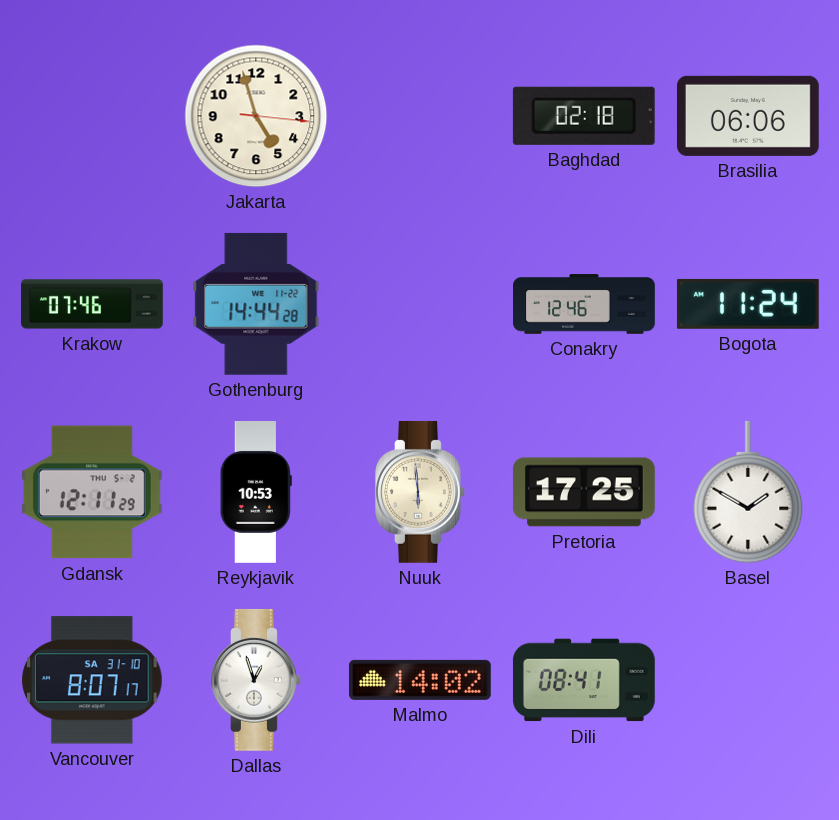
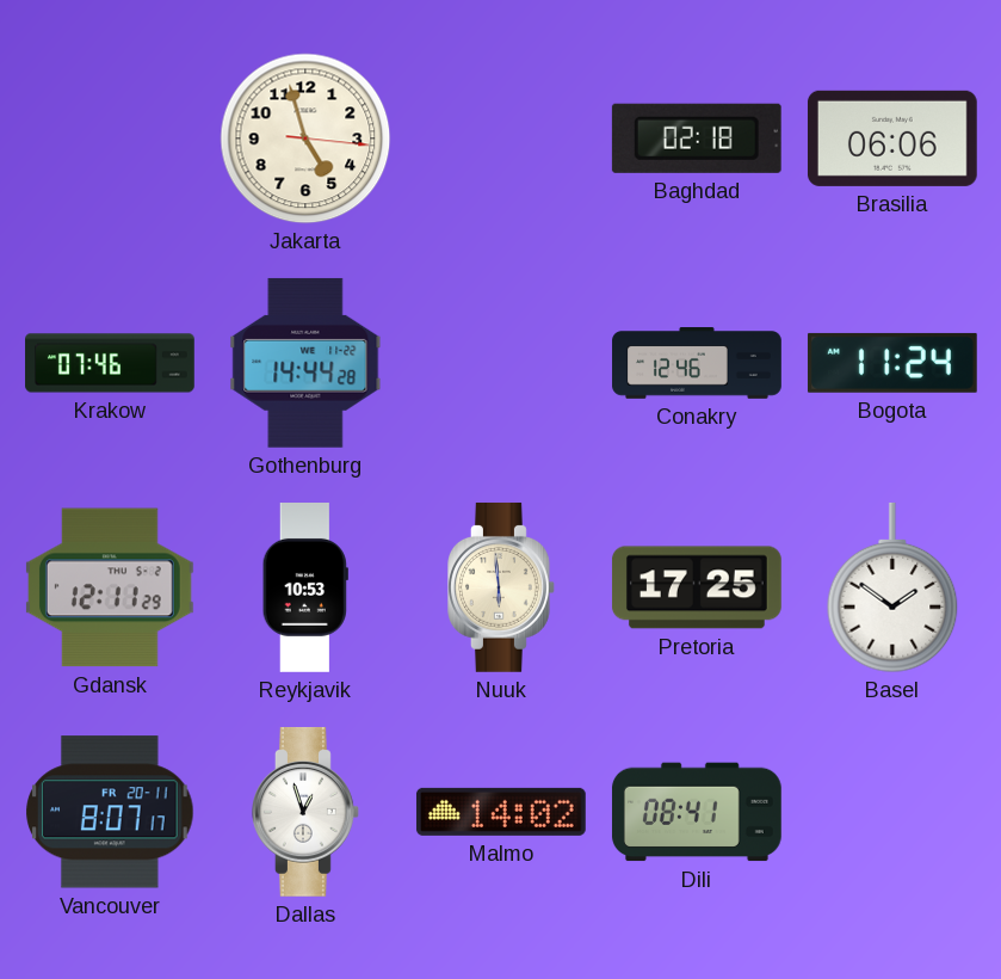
Basel: 1:50 -> 1:51
Vancouver date: SA 31-10 -> FR 20-11
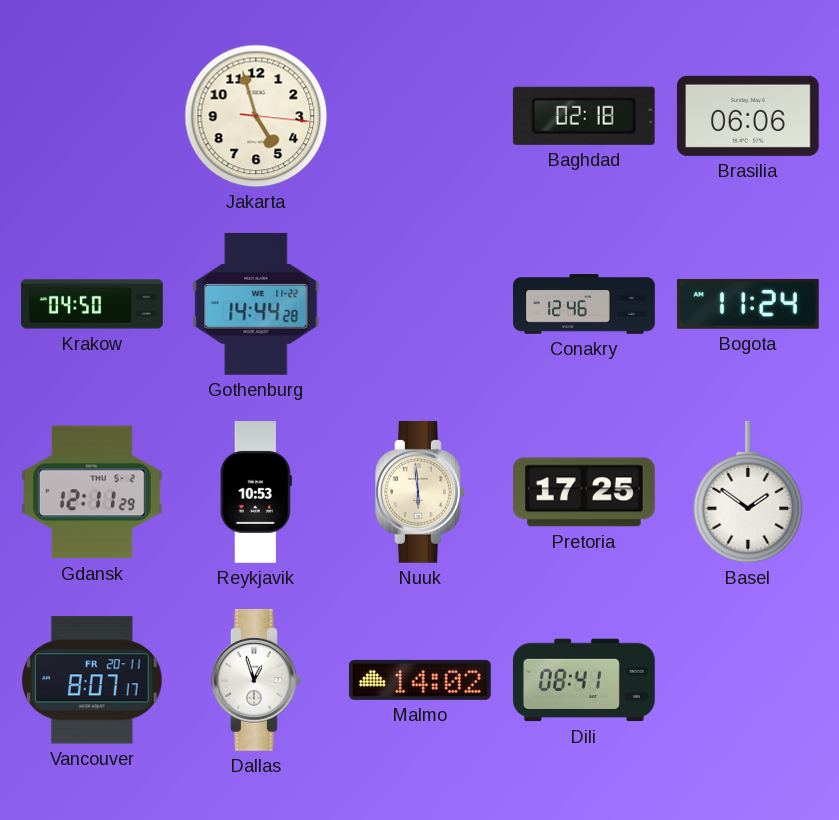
Krakow: 07:46 -> 04:50
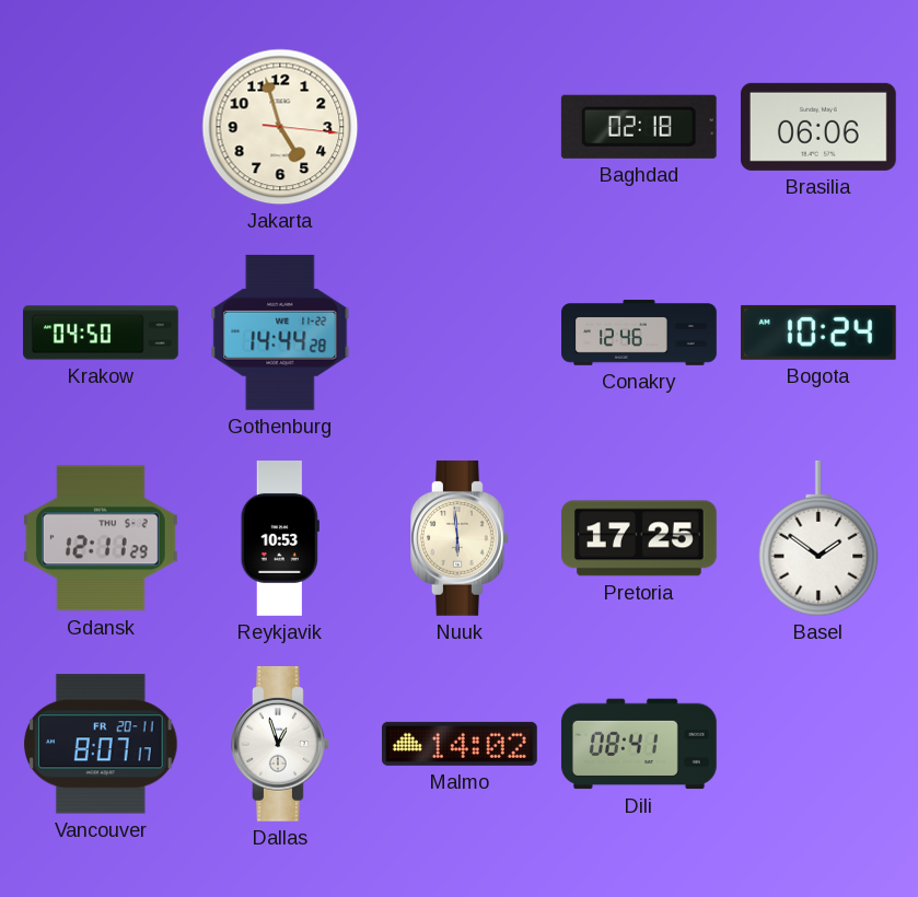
Bogota: 11:24 -> 10:24
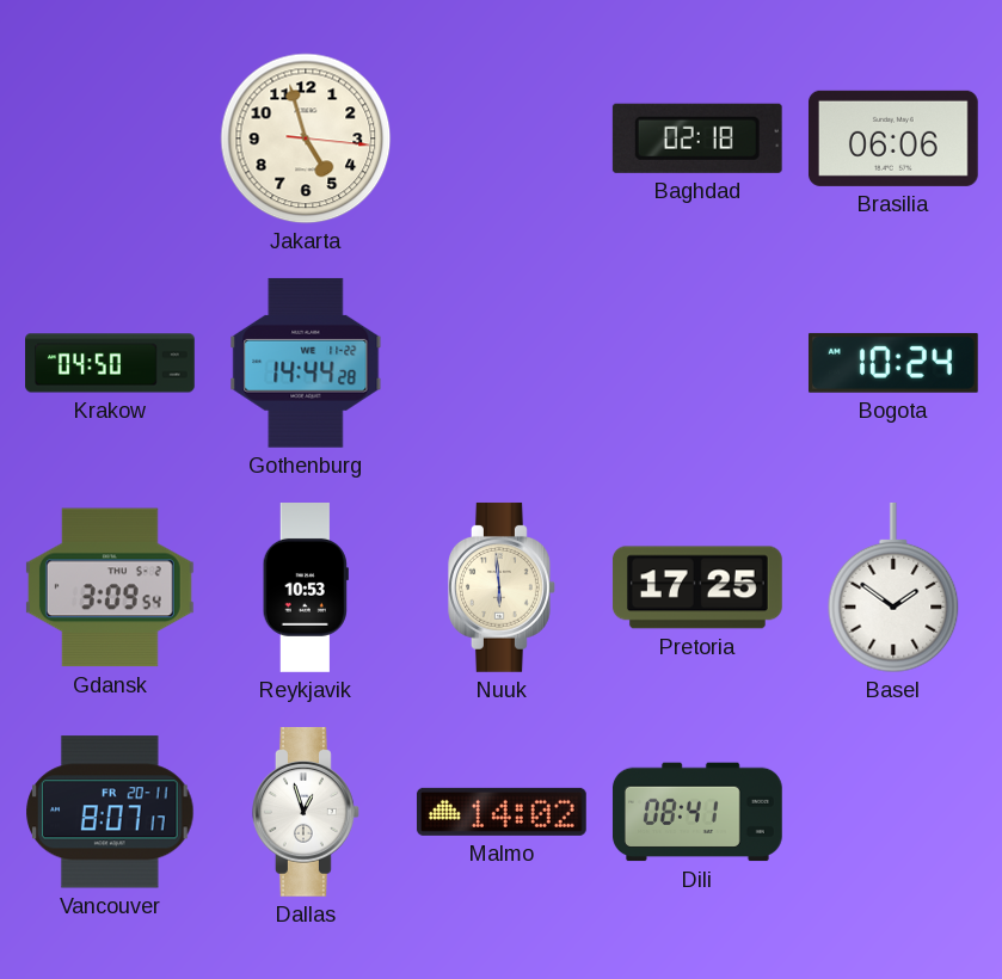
Conakry: 12:46 -> none
Gdansk: 12:11 -> 3:09
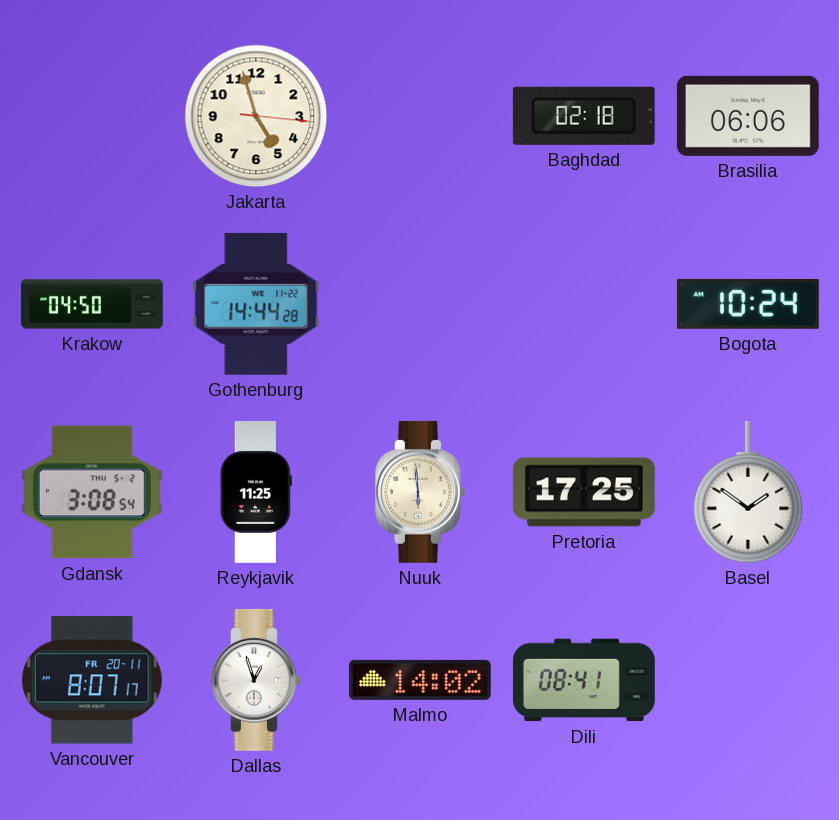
Gdansk: 3:09 -> 3:08
Reykjavik: 10:53 -> 11:25
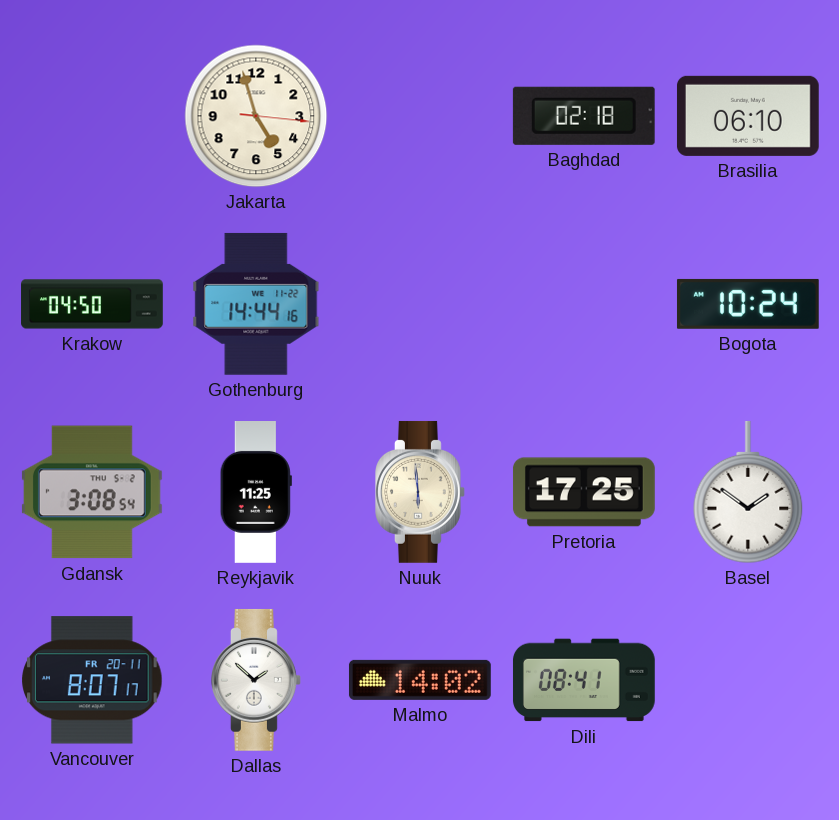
Brasilia: 06:06 -> 06:10
Gothenburg: 14:44:28 -> 14:44:16
Dallas: 12:57 -> 1:52
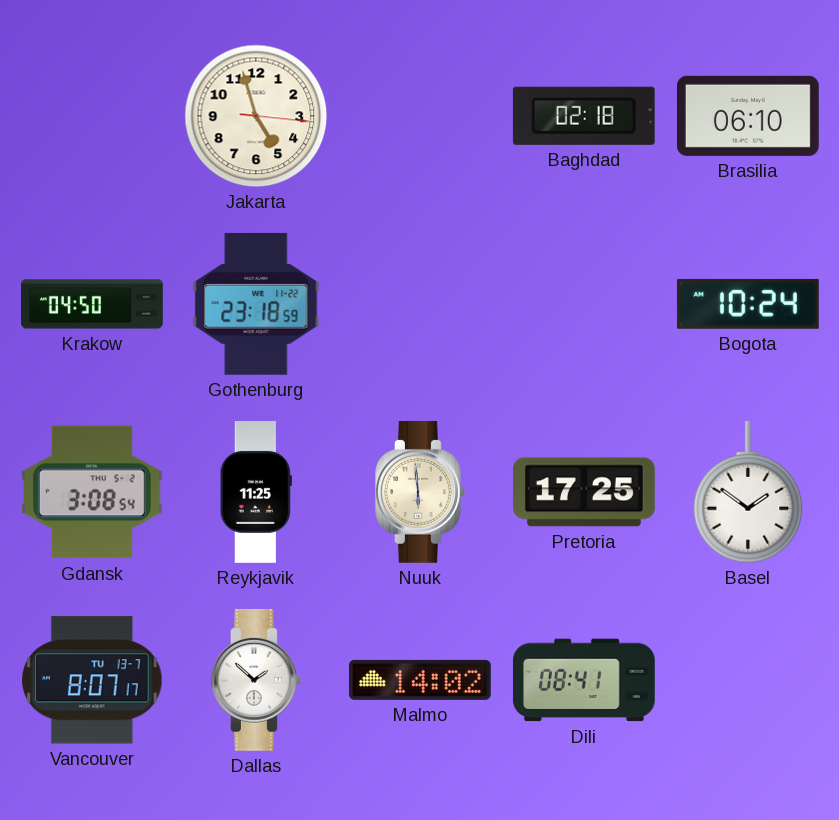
Gothenburg: 14:44 -> 23:18
Vancouver date: FR 20-11 -> TU 13-7
